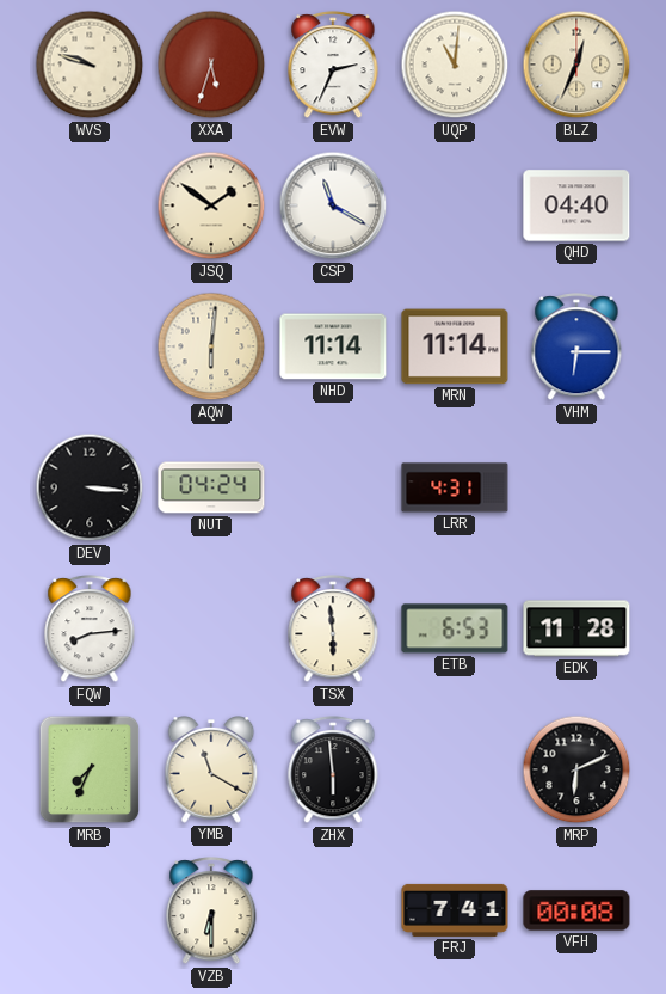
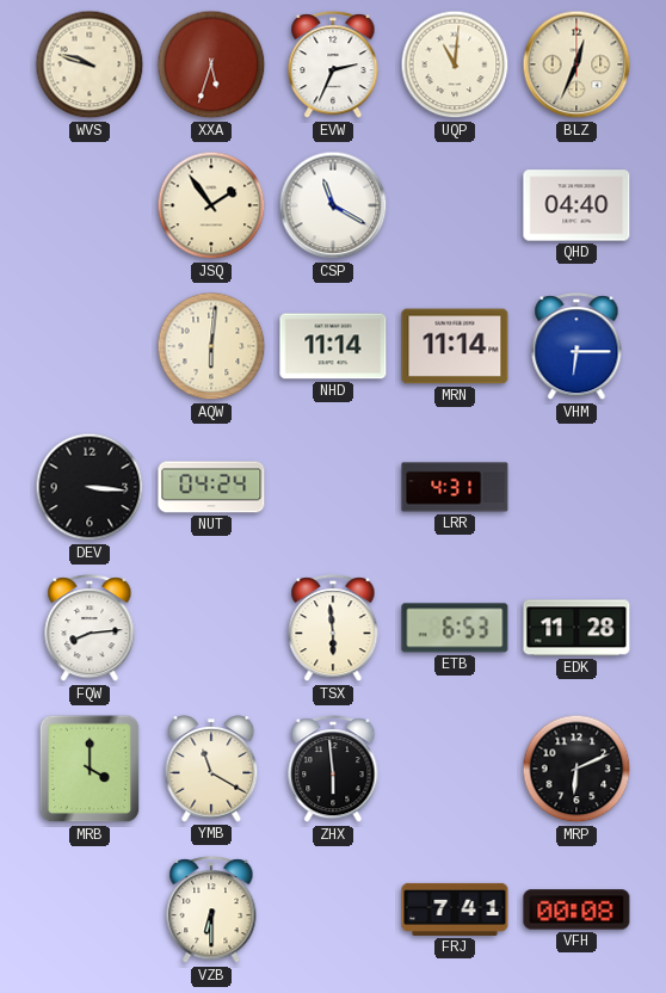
JSQ: 1:51 -> 1:54
MRB: 7:34 -> 4:00
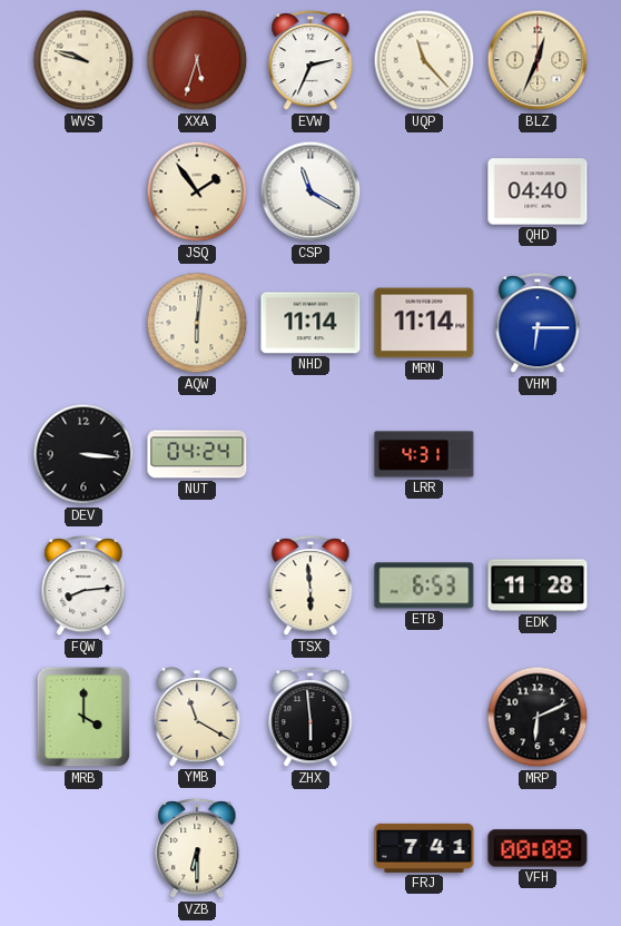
UQP: 11:01 -> 11:23
